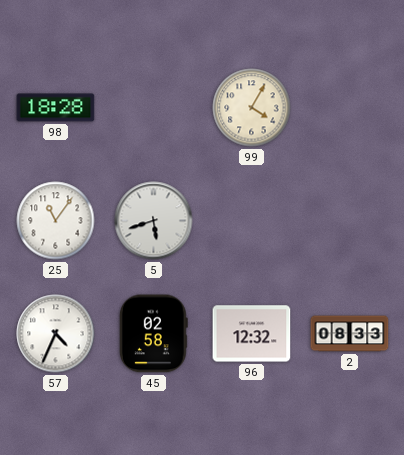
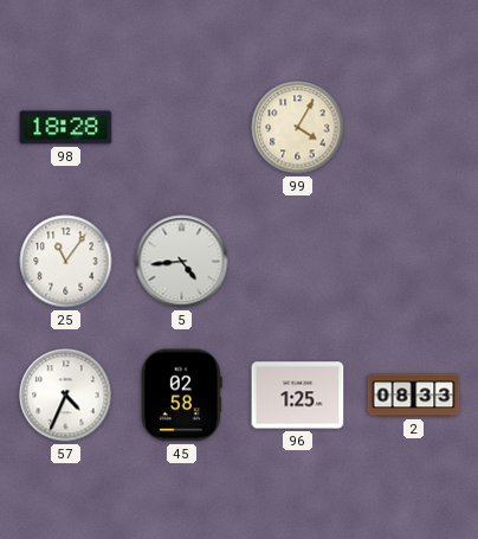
5: 5:42 -> 4:44
96: 12:32 -> 1:25
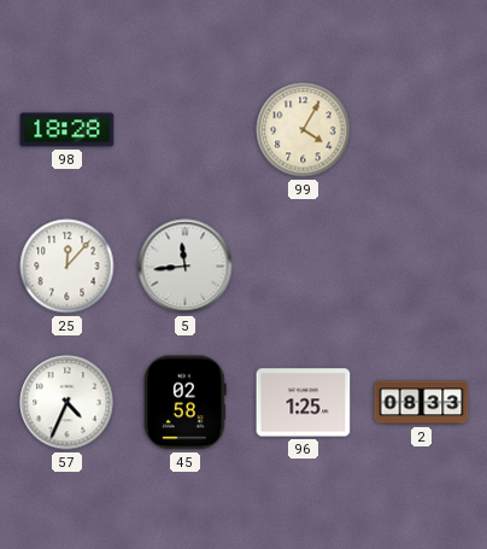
25: 11:06 -> 12:07
5: 4:44 -> 11:44
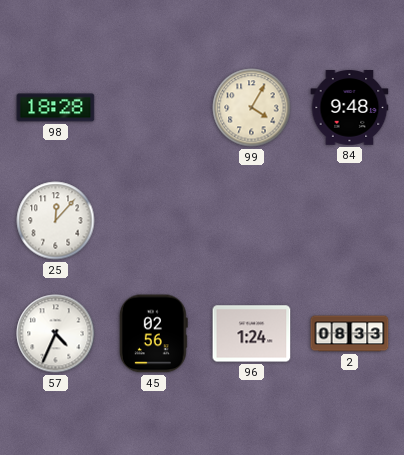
84: none -> 9:48
5: 11:44 -> none
45: 02:58 -> 02:56
96: 1:25 -> 1:24
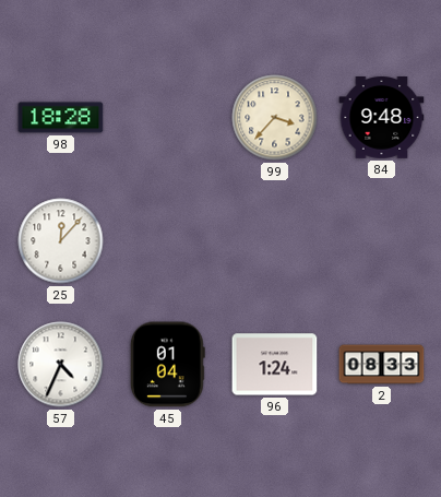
99: 4:05 -> 3:37
45: 02:56 -> 01:04
